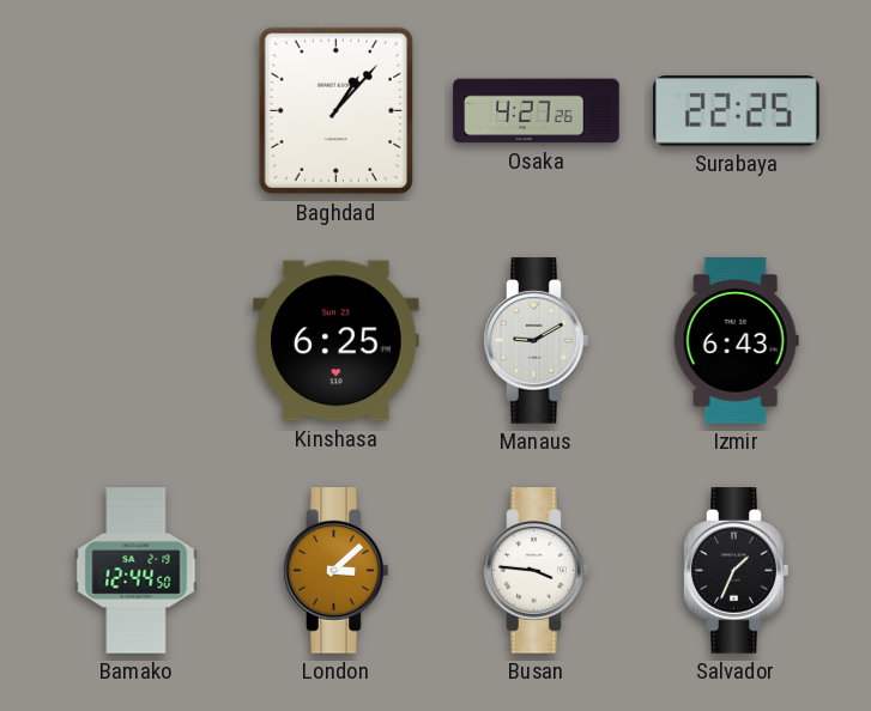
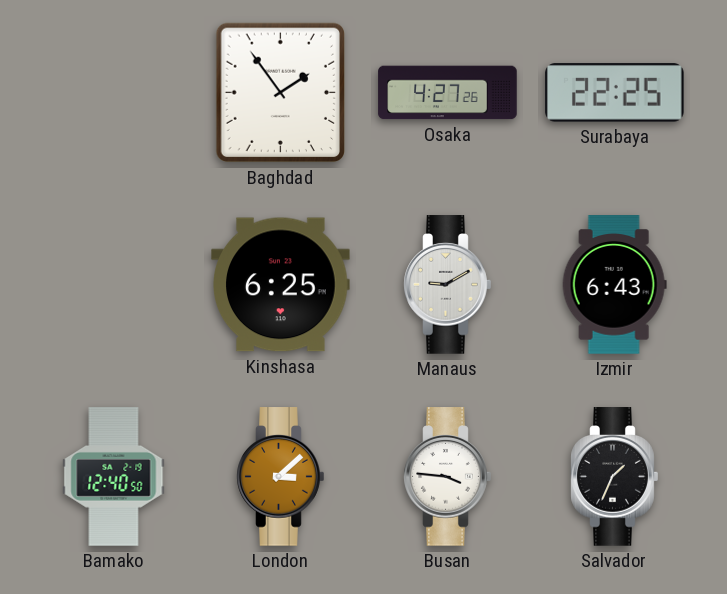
Baghdad: 1:07 -> 1:54
Bamako: 12:44 -> 12:40
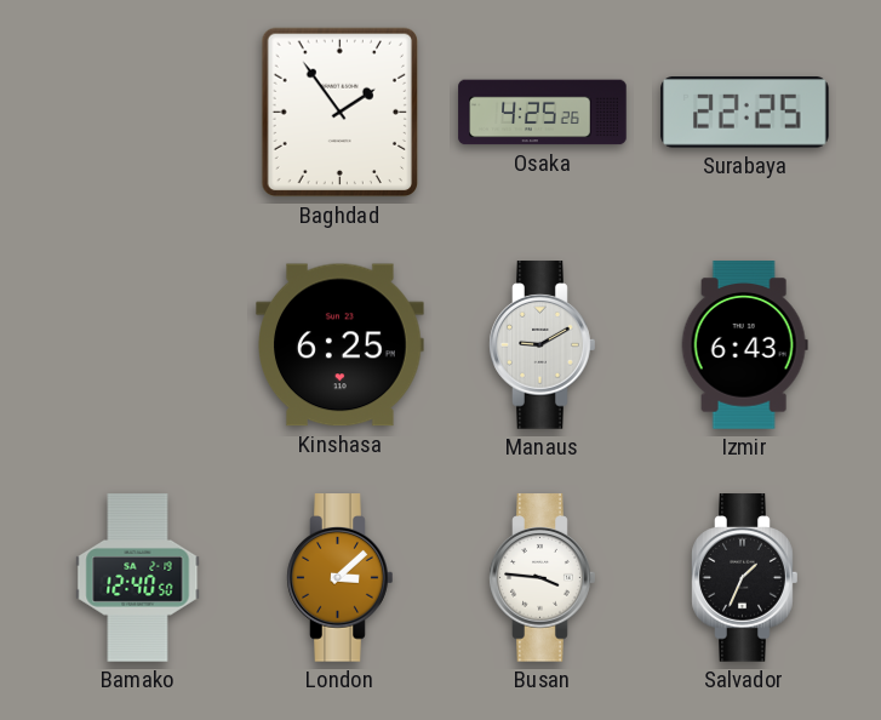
Osaka: 4:27 -> 4:25
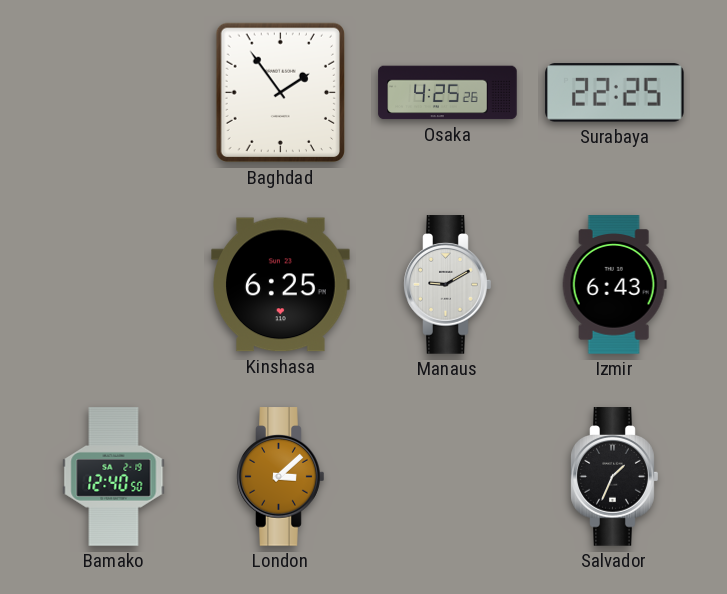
Busan: 3:46 -> none
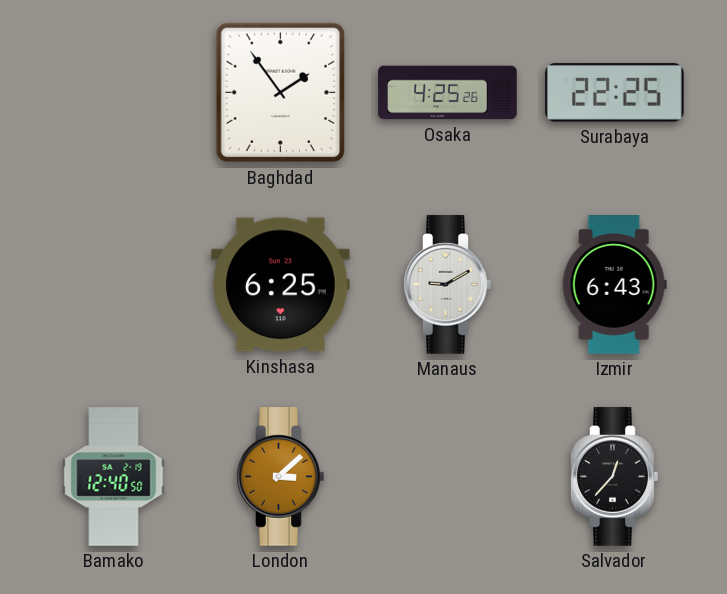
Salvador: 1:34 -> 12:37
